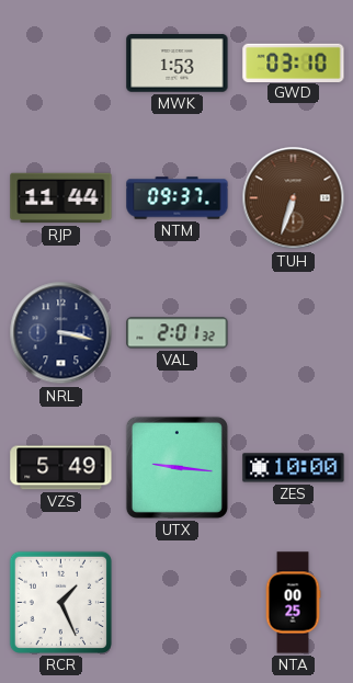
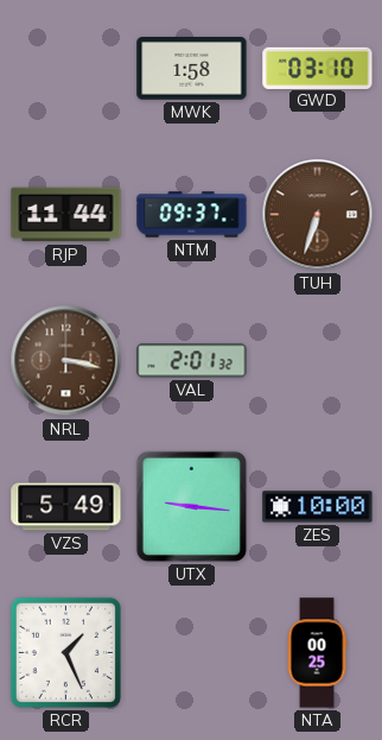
MWK: 1:53 -> 1:58
NRL dial: navy -> brown
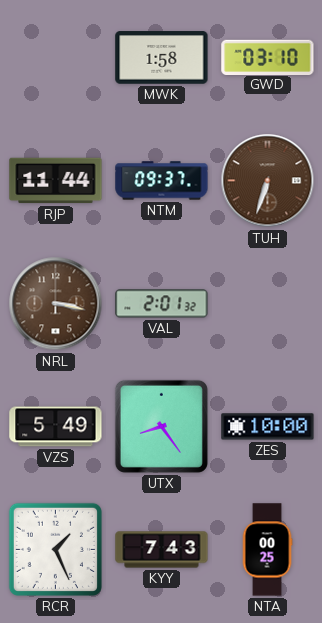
UTX: 9:16 -> 8:24
KYY: none -> 7:43
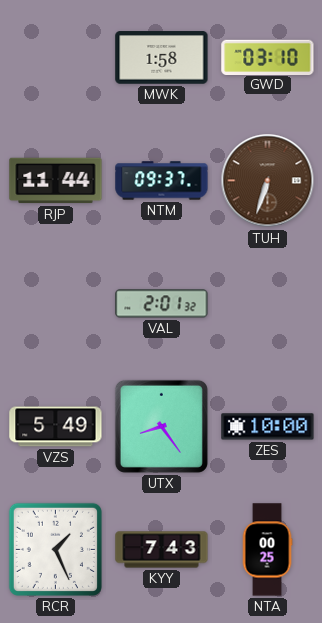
NRL: 3:17 -> none
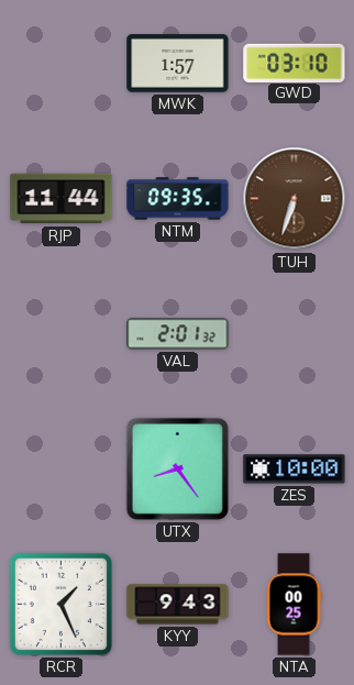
MWK: 1:58 -> 1:57
NTM: 09:37 -> 09:35
VZS: 5:49 -> none
KYY: 7:43 -> 9:43
